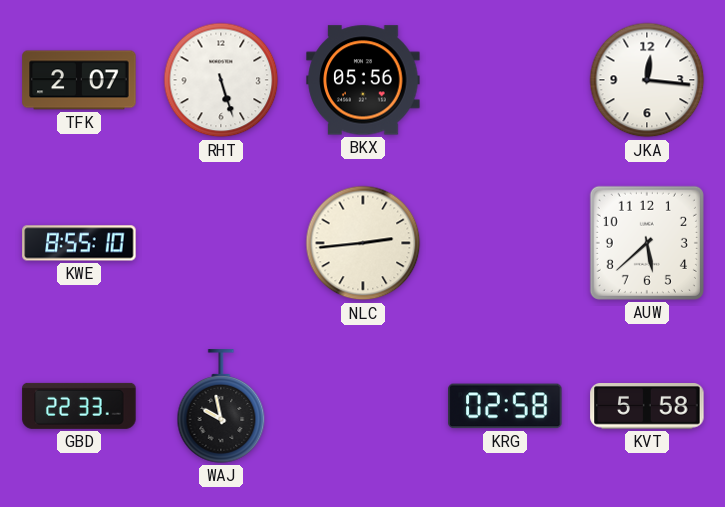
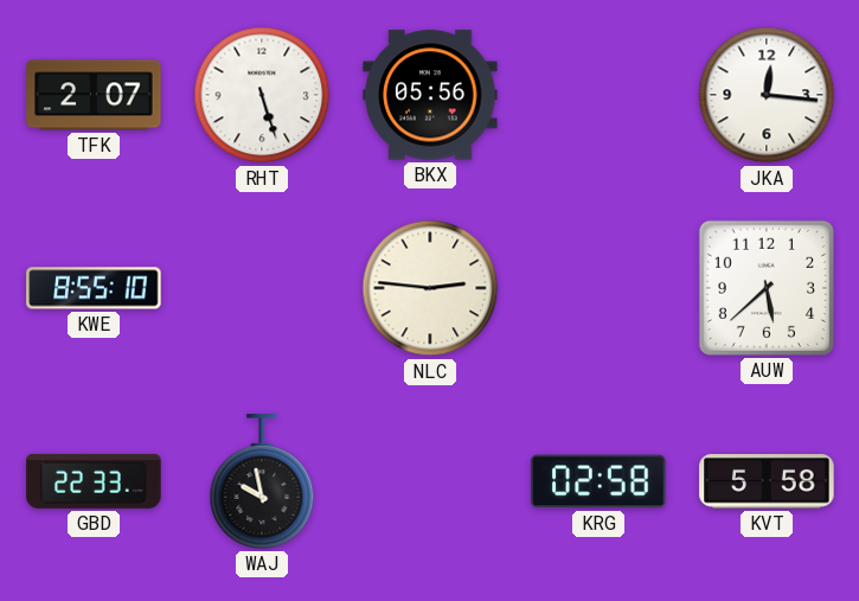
NLC: 2:44 -> 2:46
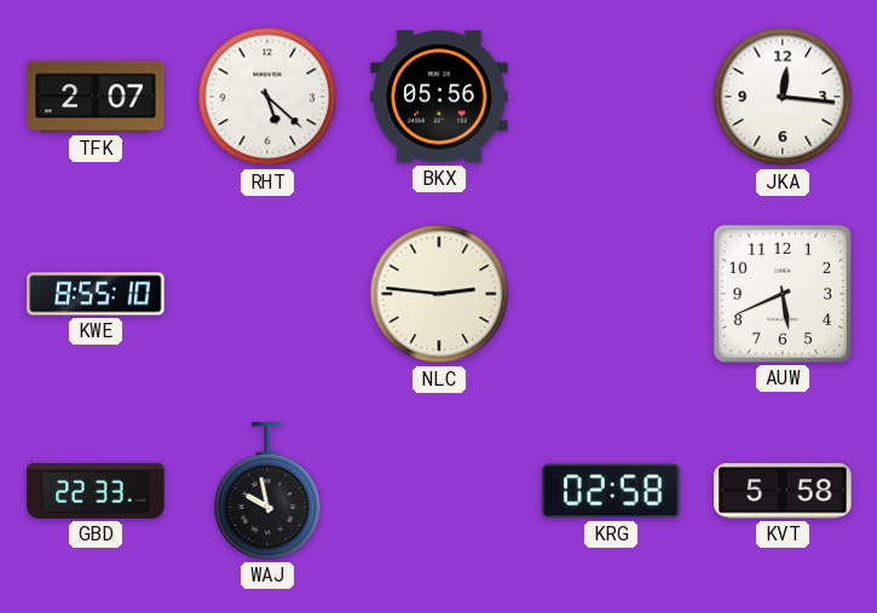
RHT: 5:27 -> 5:22
AUW: 5:38 -> 5:41
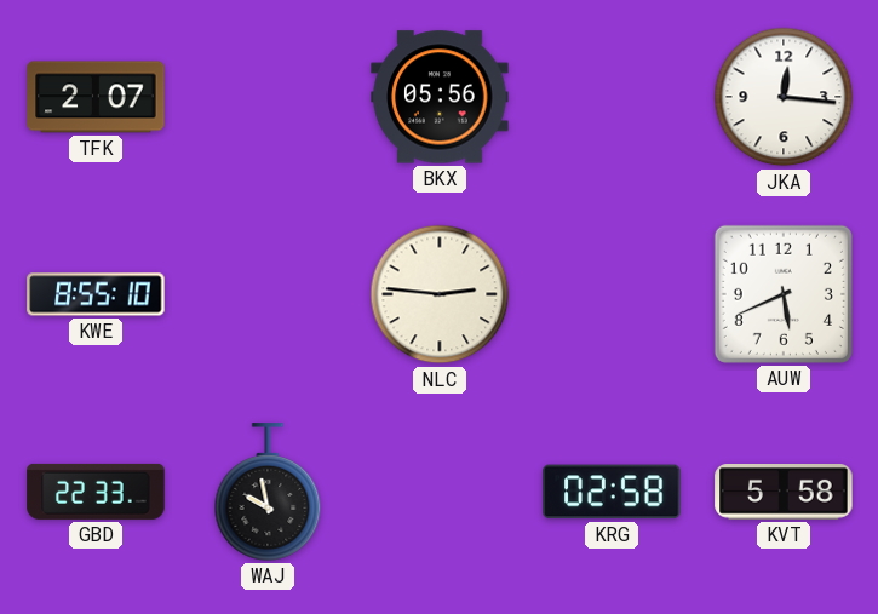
RHT: 5:22 -> none
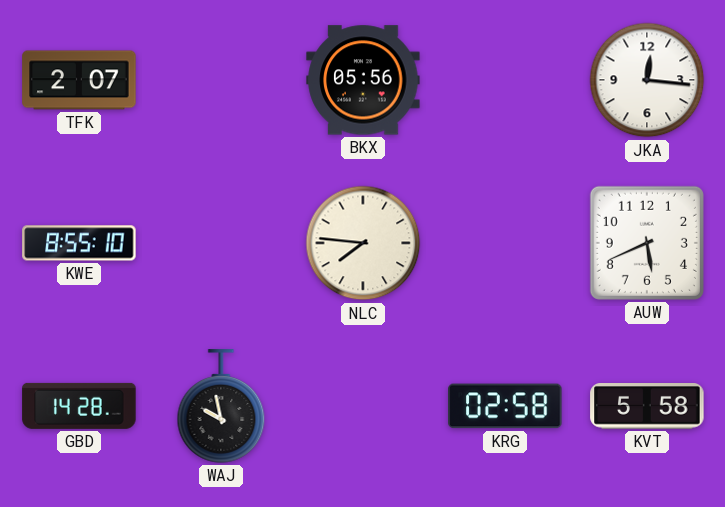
NLC: 2:46 -> 7:46
GBD: 22:33 -> 14:28
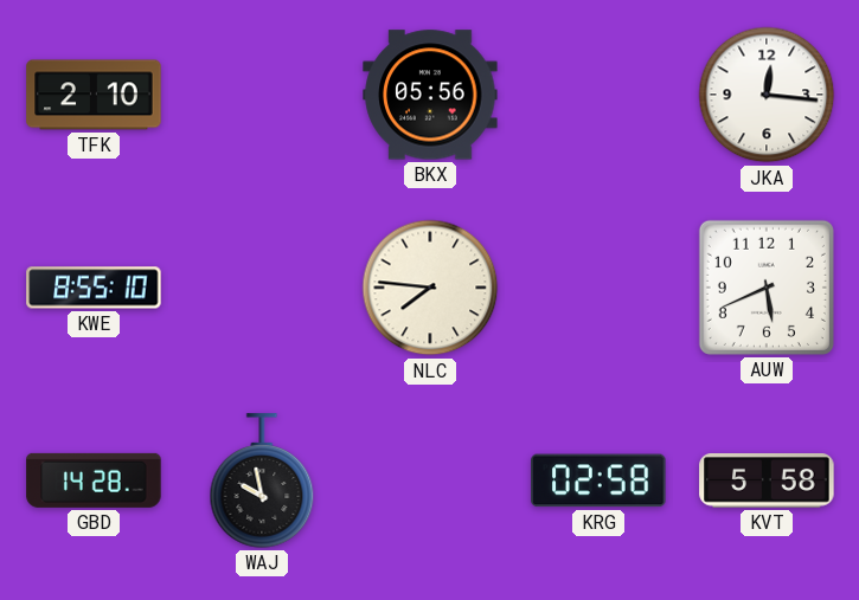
TFK: 2:07 -> 2:10
